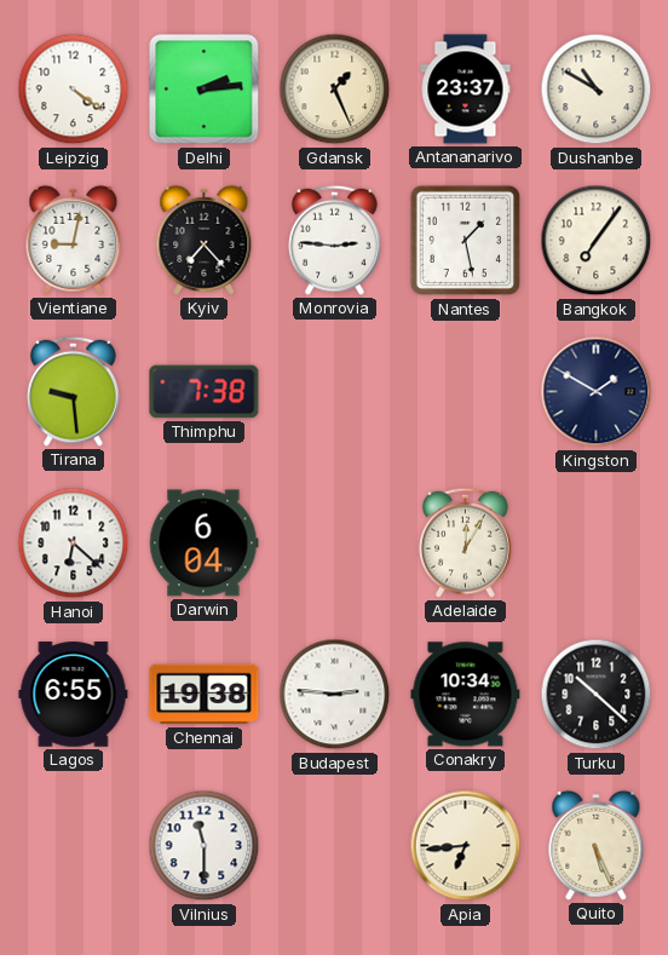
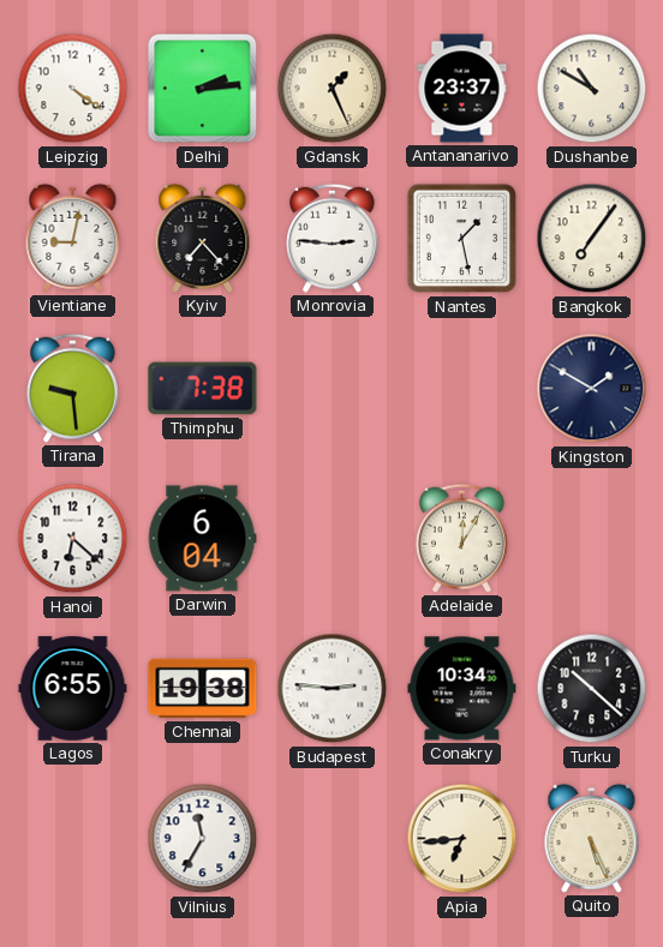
Vilnius: 11:30 -> 11:35
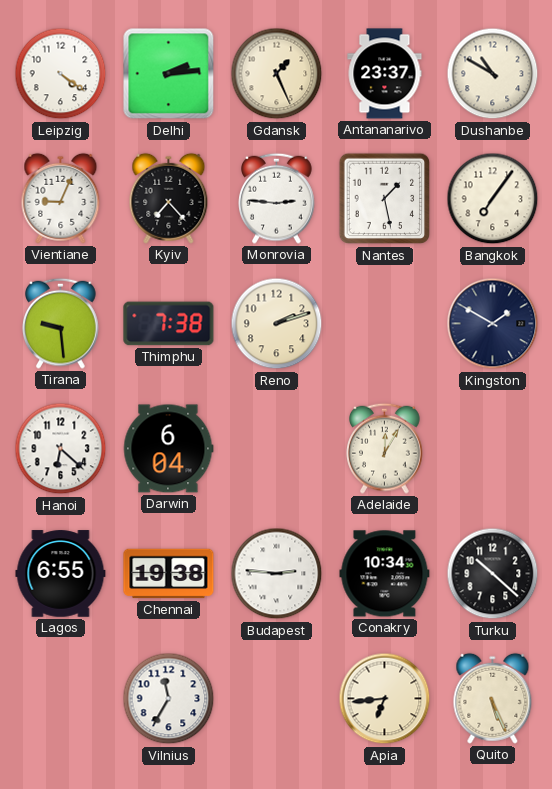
Vientiane: 9:02 -> 9:04
Reno: none -> 2:12
